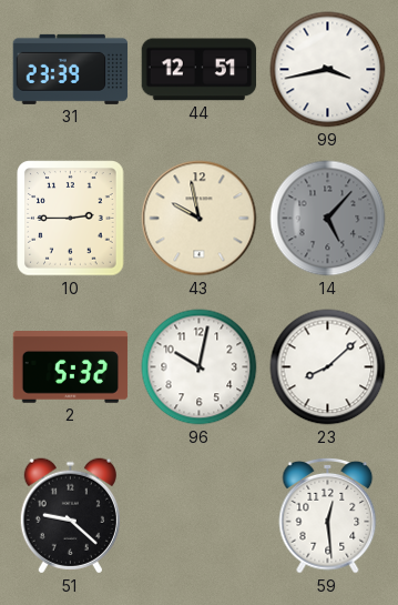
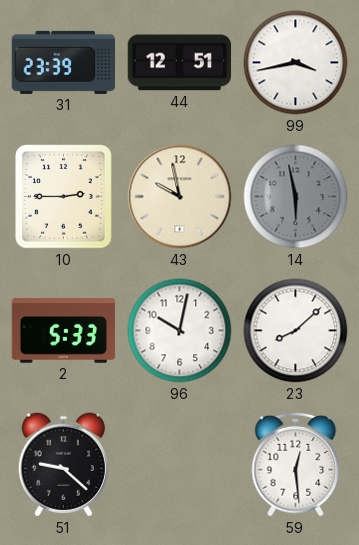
14: 5:07 -> 5:58
2: 5:32 -> 5:33
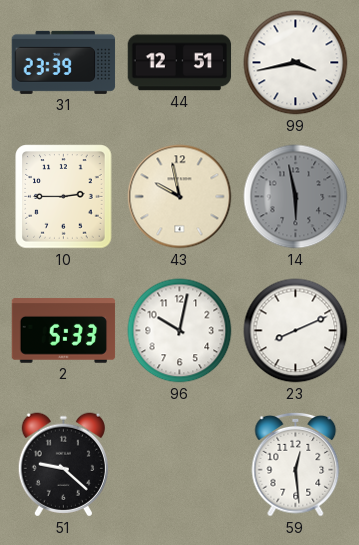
23: 8:08 -> 8:11
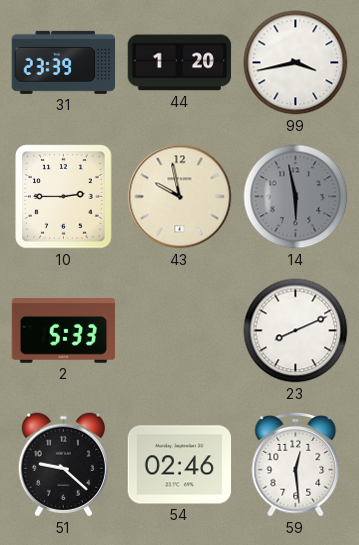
44: 12:51 -> 1:20
96: 10:02 -> none
54: none -> 02:46
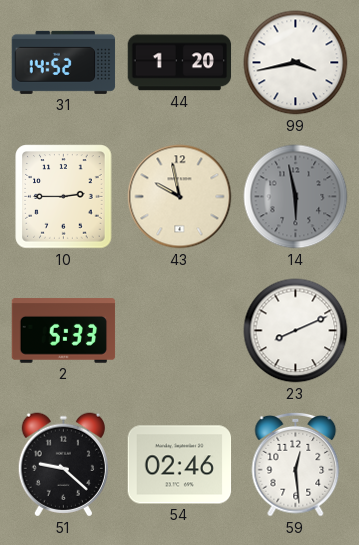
31: 23:39 -> 14:52
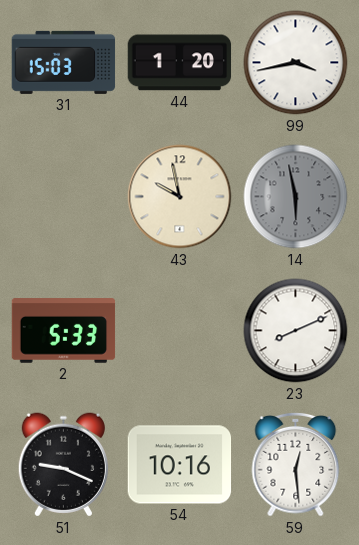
31: 14:52 -> 15:03
10: 2:45 -> none
51: 9:22 -> 9:19
54: 02:46 -> 10:16
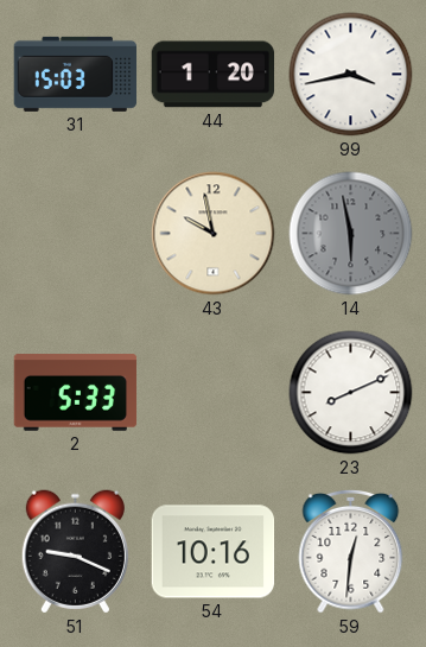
59: 12:29 -> 12:31
